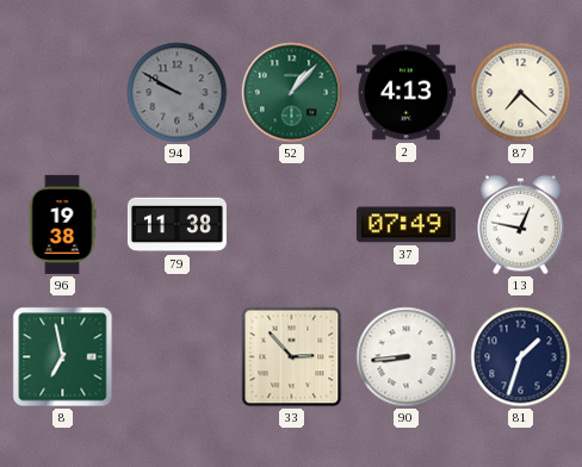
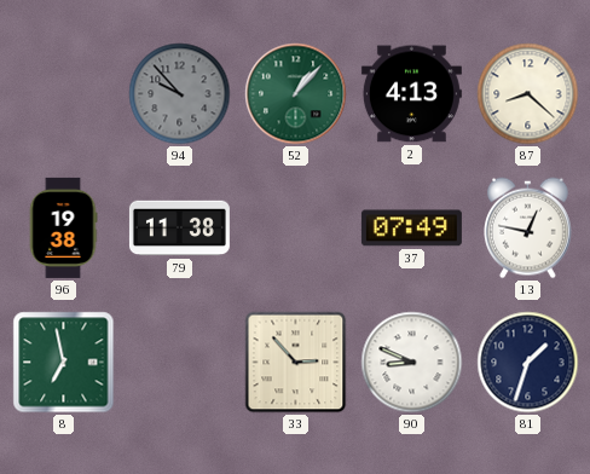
94: 9:50 -> 9:53
87: 7:22 -> 8:22
90: 8:44 -> 8:49
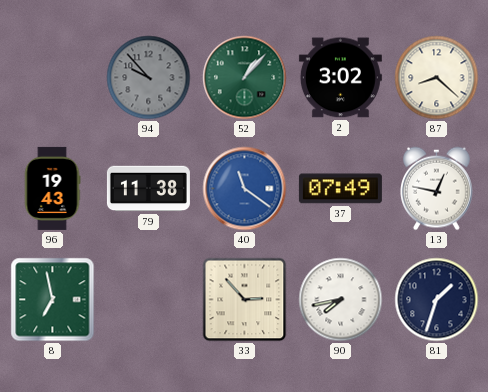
2: 4:13 -> 3:02
96: 19:38 -> 19:43
40: none -> 11:21
90: 8:49 -> 7:43
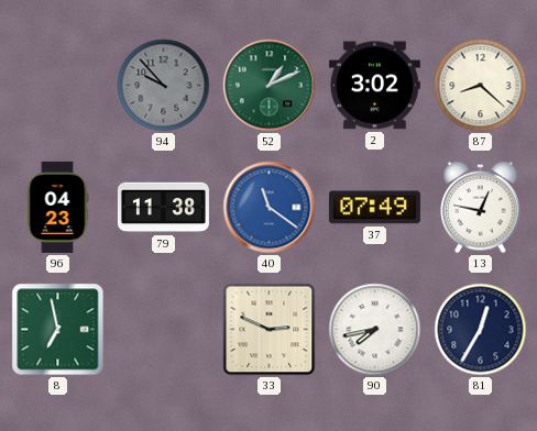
52: 1:07 -> 1:11
96: 19:43 -> 04:23
33: 2:53 -> 2:49
81: 1:33 -> 12:35
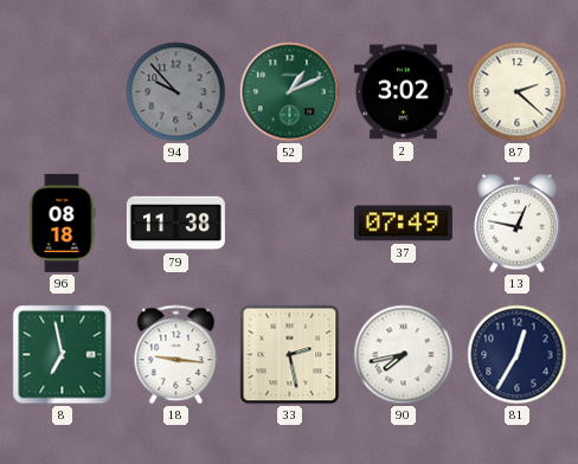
87: 8:22 -> 2:22
96: 04:23 -> 08:18
40: 11:21 -> none
18: none -> 9:16
33: 2:49 -> 2:28
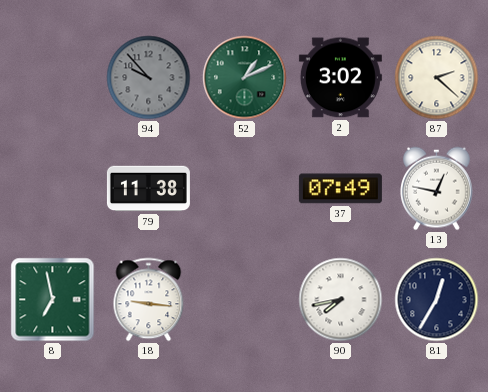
96: 08:18 -> none
33: 2:28 -> none
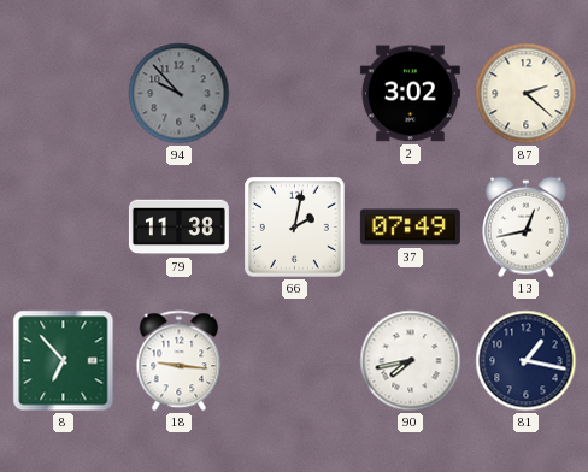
52: 1:11 -> none
66: none -> 2:02
13: 12:47 -> 12:43
8: 6:58 -> 6:53
81: 12:35 -> 1:17
